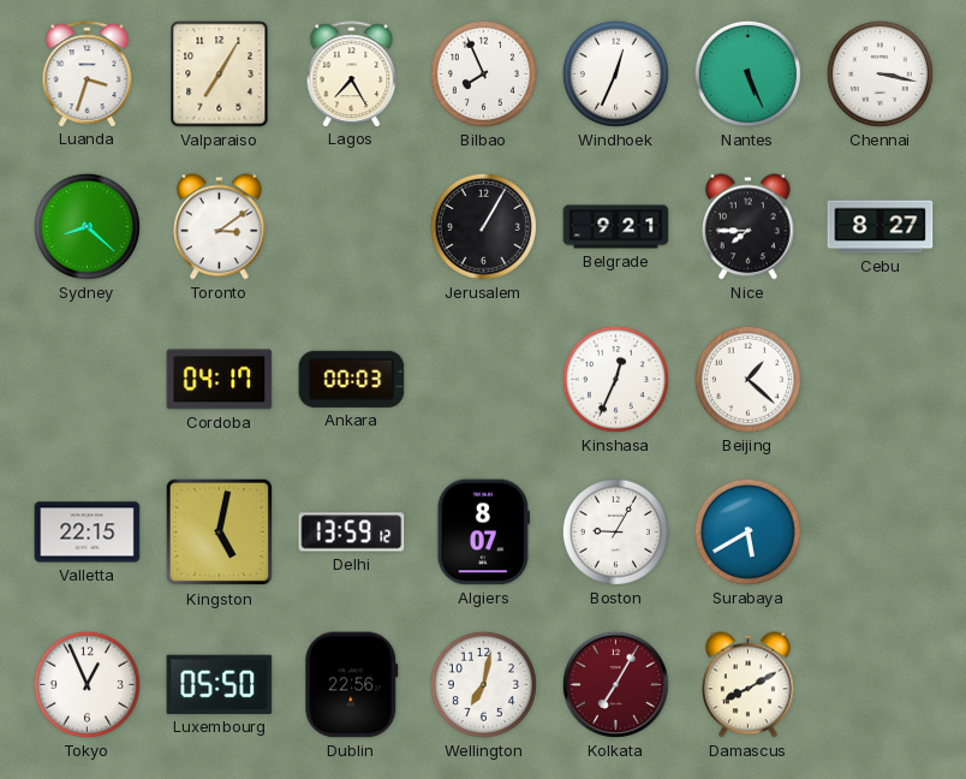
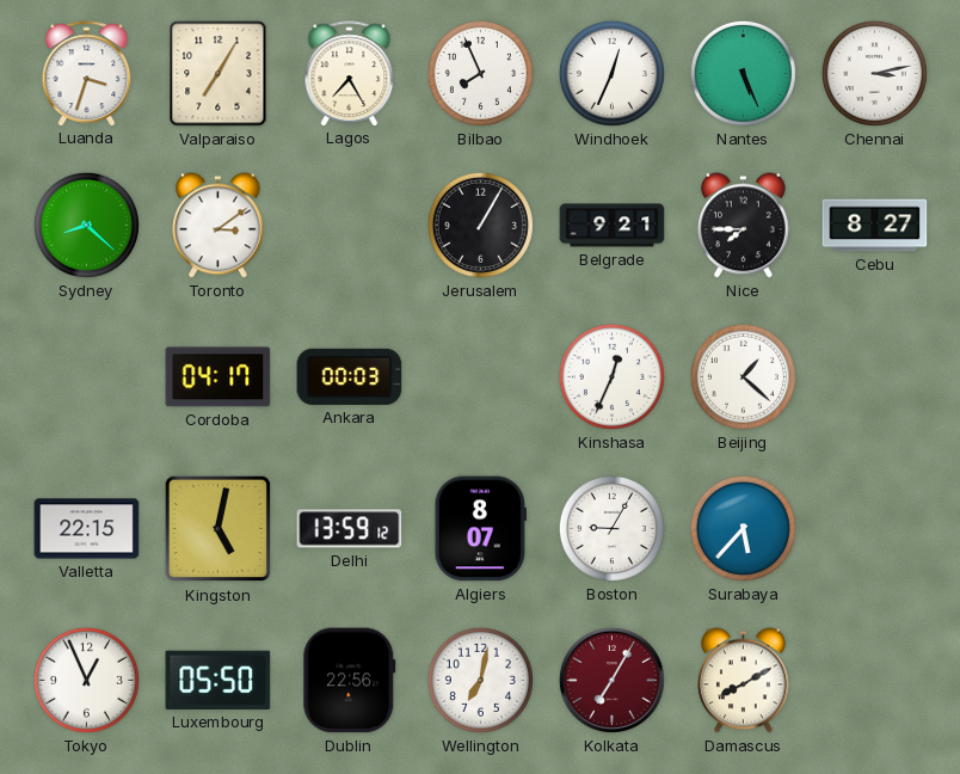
Chennai: 3:17 -> 3:13
Surabaya: 5:40 -> 5:37
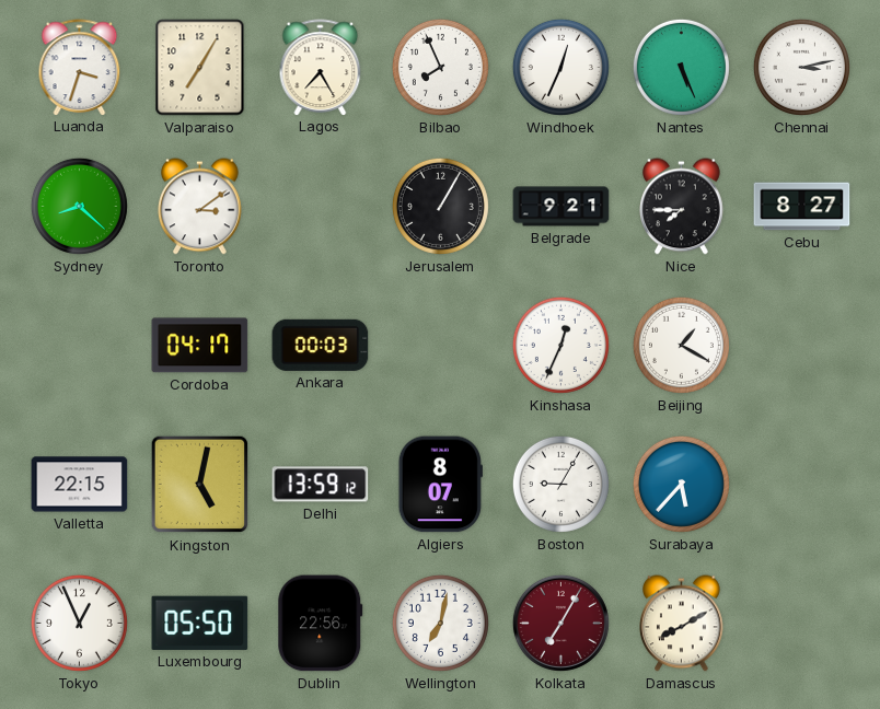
Beijing: 1:22 -> 1:20
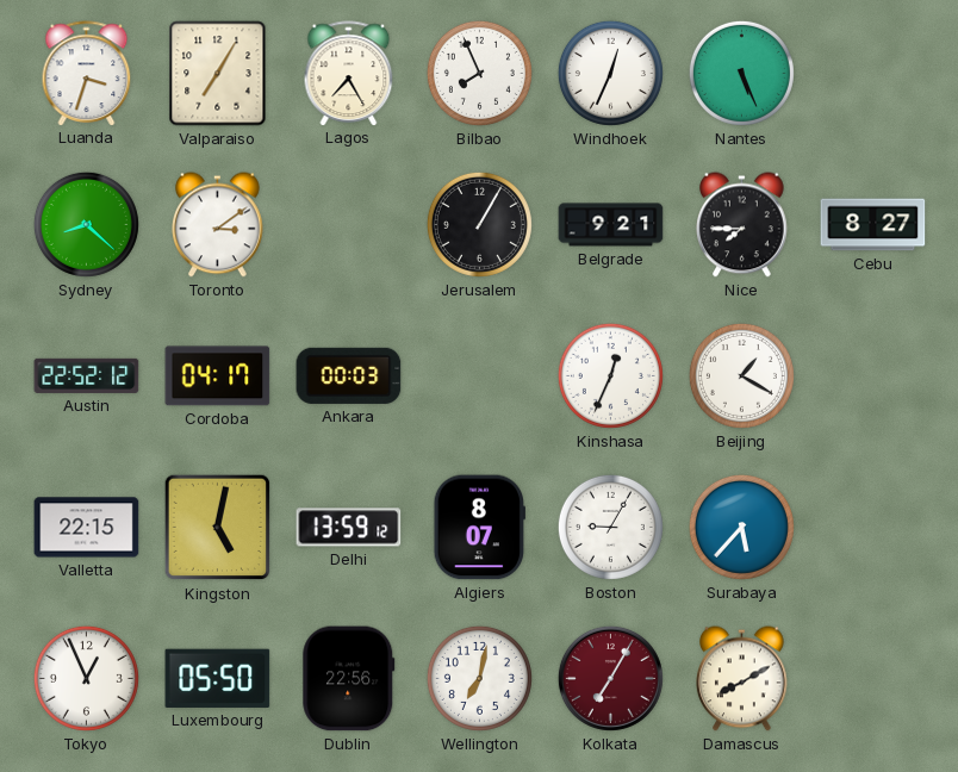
Chennai: 3:13 -> none
Austin: none -> 22:52
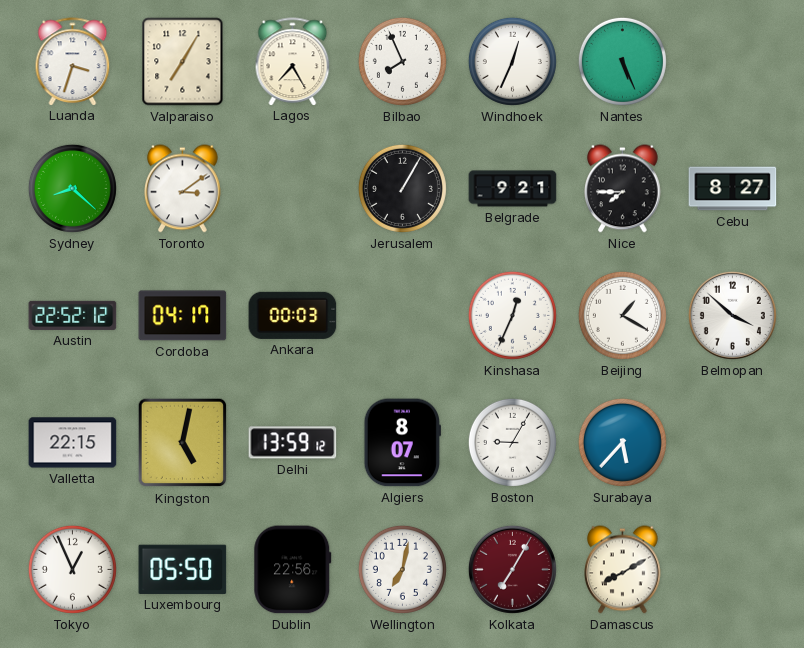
Belmopan: none -> 3:52
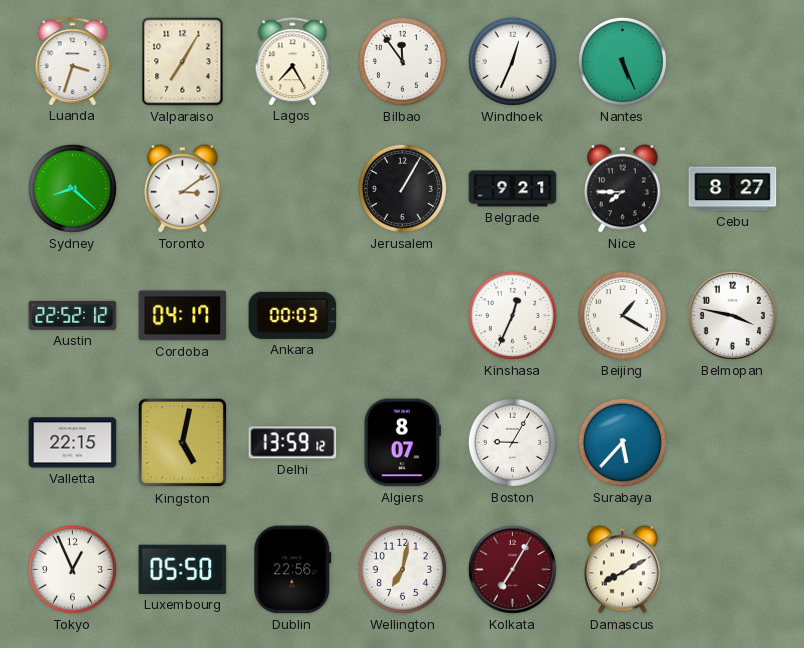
Bilbao: 7:56 -> 11:54
Belmopan: 3:52 -> 3:47
